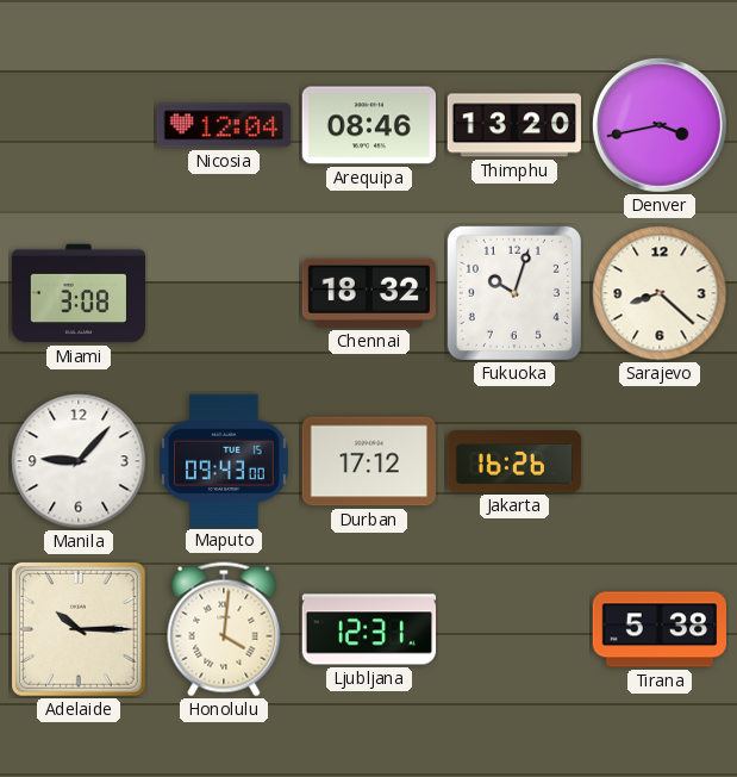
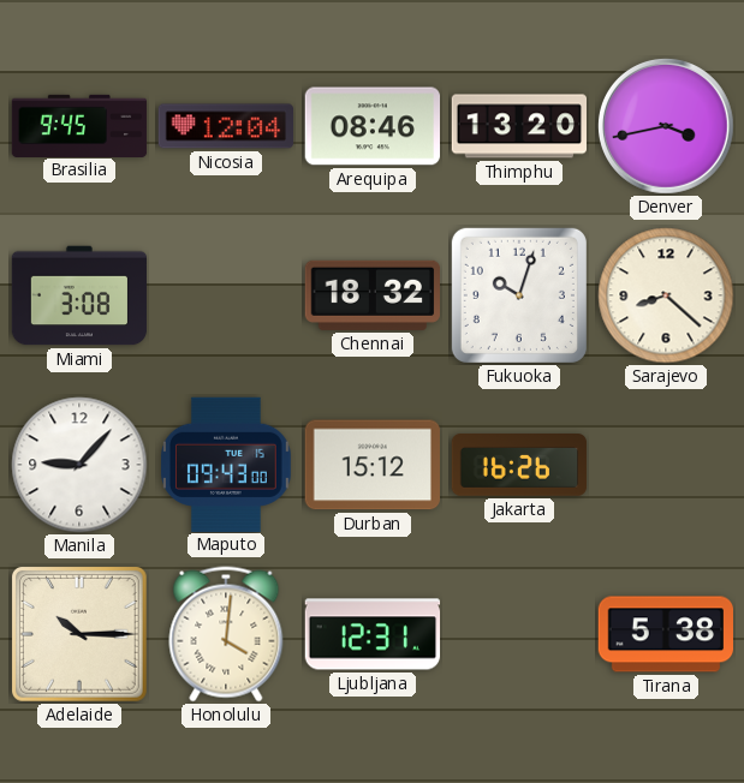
Brasilia: none -> 9:45
Durban: 17:12 -> 15:12
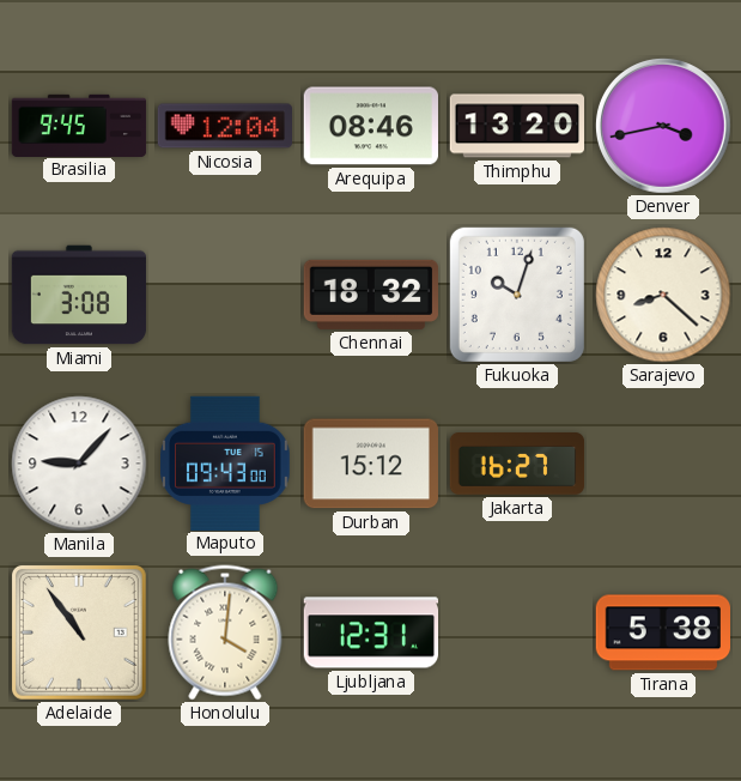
Jakarta: 16:26 -> 16:27
Adelaide: 10:15 -> 10:54
